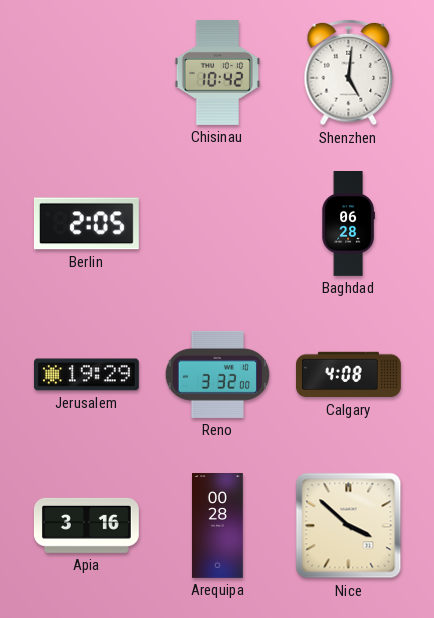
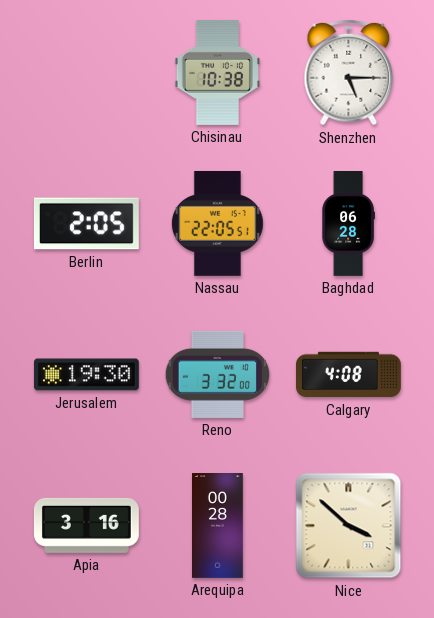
Chisinau: 10:42 -> 10:38
Shenzhen: 5:01 -> 5:15
Nassau: none -> 22:05
Jerusalem: 19:29 -> 19:30
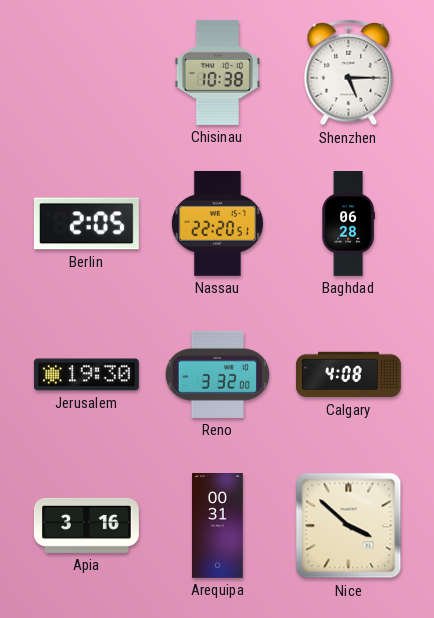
Nassau: 22:05 -> 22:20
Arequipa: 00:28 -> 00:31
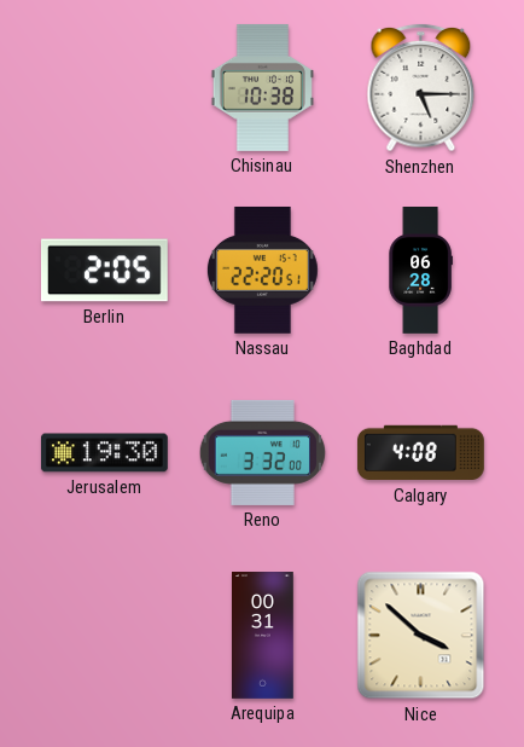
Apia: 3:16 -> none
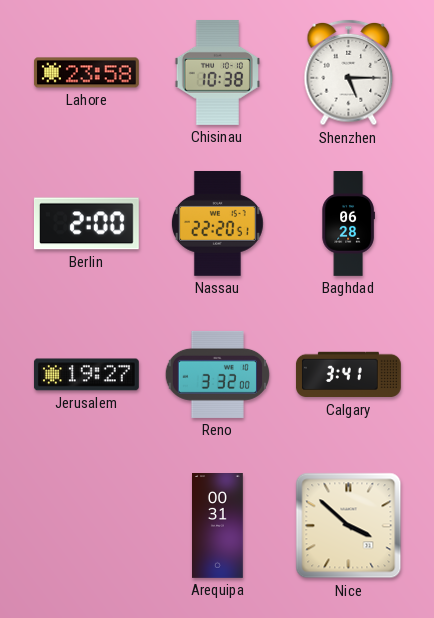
Lahore: none -> 23:58
Berlin: 2:05 -> 2:00
Jerusalem: 19:30 -> 19:27
Calgary: 4:08 -> 3:41
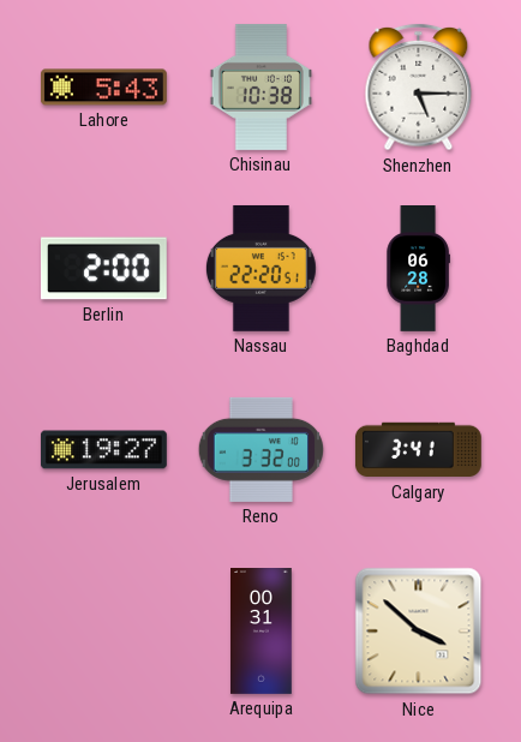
Lahore: 23:58 -> 5:43
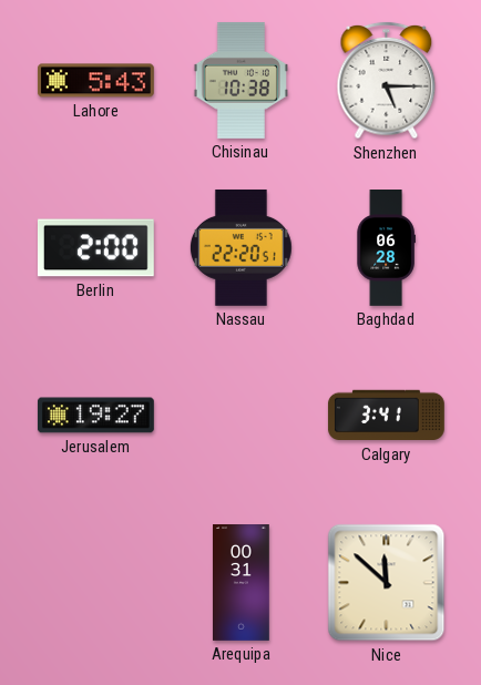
Reno: 3:32 -> none
Nice: 3:52 -> 11:52
